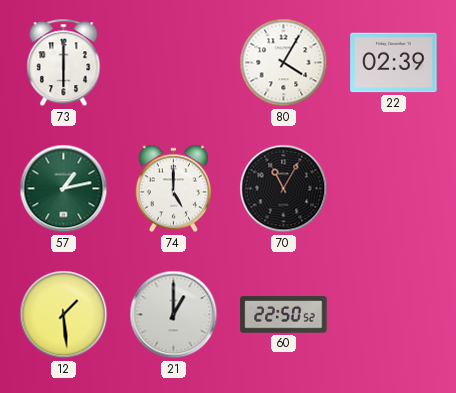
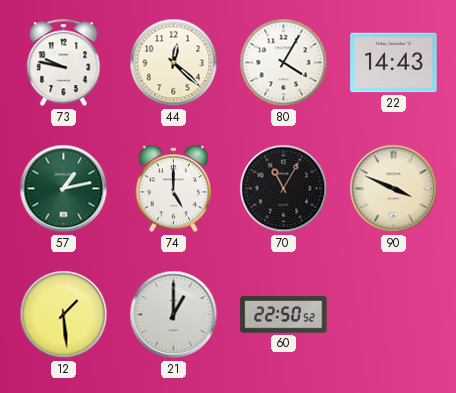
73: 6:00 -> 9:47
44: none -> 12:22
22: 02:39 -> 14:43
90: none -> 3:49
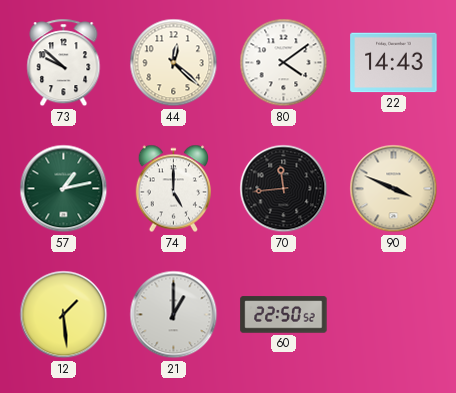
73: 9:47 -> 9:52
80: 4:05 -> 4:09
70: 11:05 -> 11:44
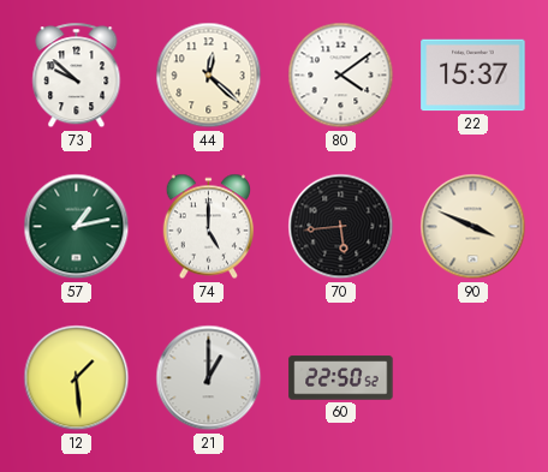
22: 14:43 -> 15:37
70: 11:44 -> 5:44
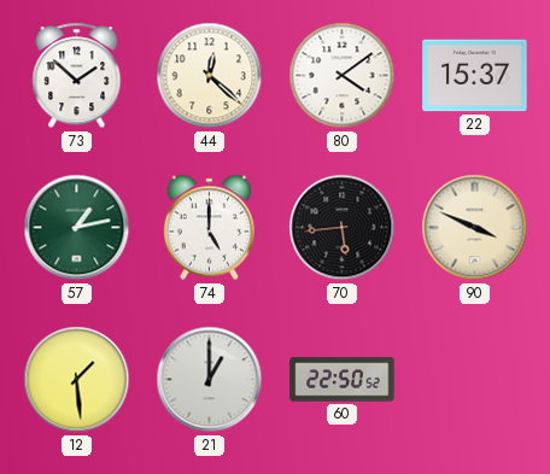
73: 9:52 -> 1:52
